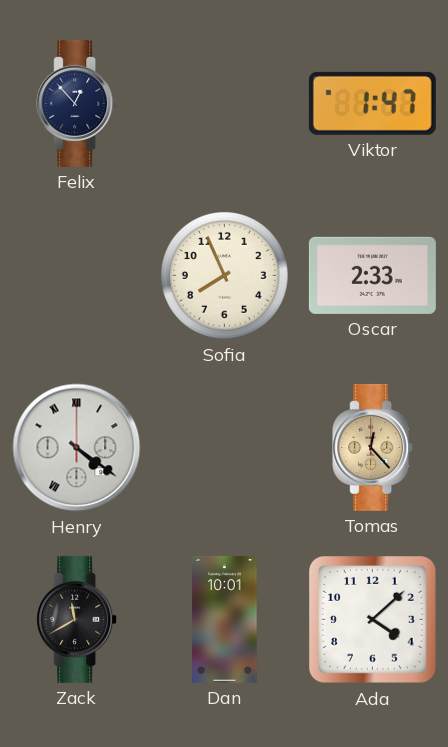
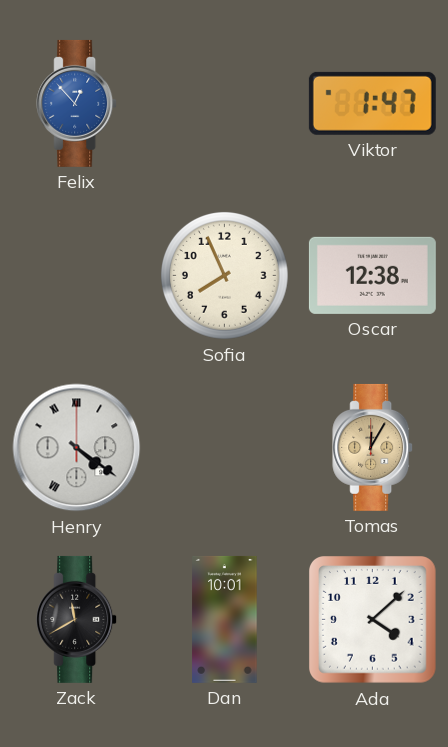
Felix dial: navy -> blue
Oscar: 2:33 -> 12:38
Tomas: 12:23 -> 12:05
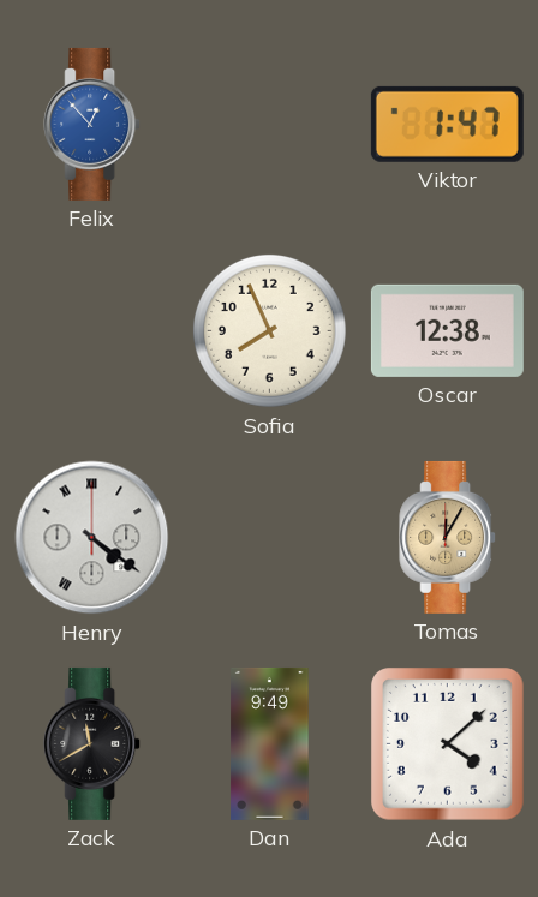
Dan: 10:01 -> 9:49
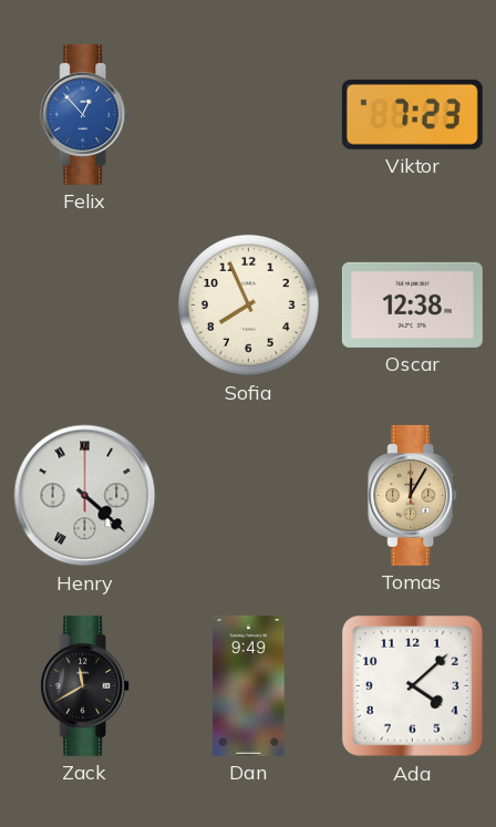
Viktor: 1:47 -> 7:23
Henry: 4:21 -> 4:22
